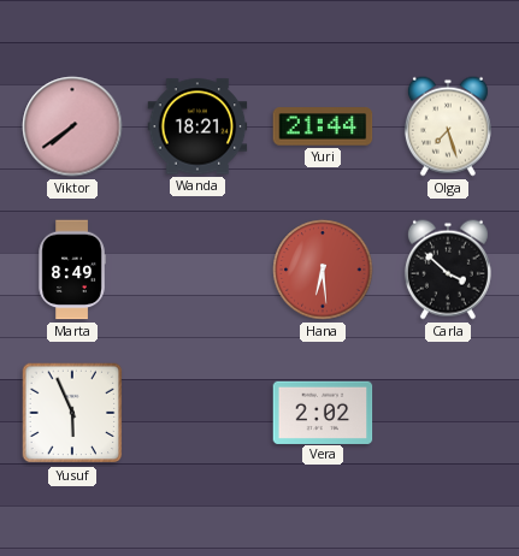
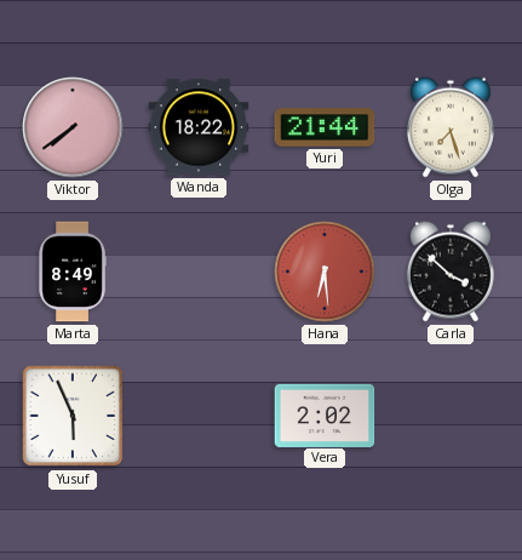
Wanda: 18:21 -> 18:22
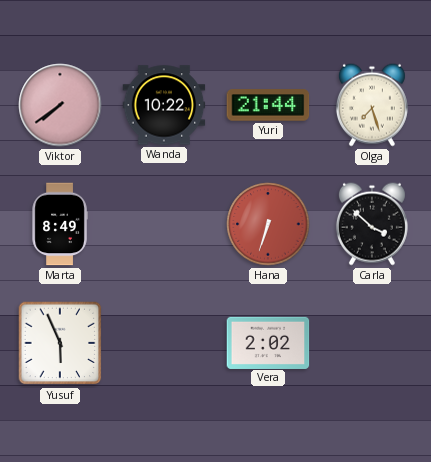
Wanda: 18:22 -> 10:22
Hana: 6:29 -> 6:33
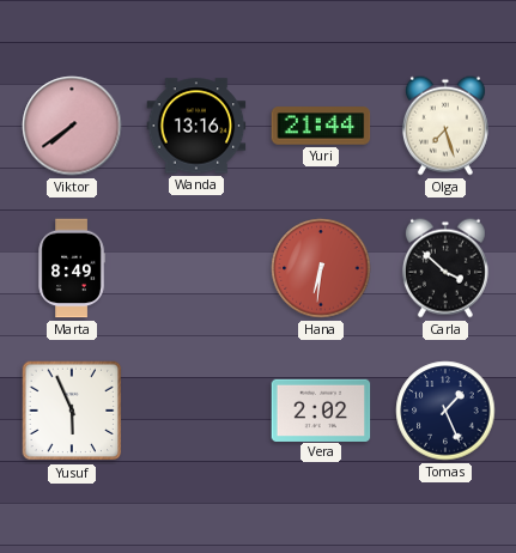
Wanda: 10:22 -> 13:16
Hana: 6:33 -> 6:31
Tomas: none -> 1:26
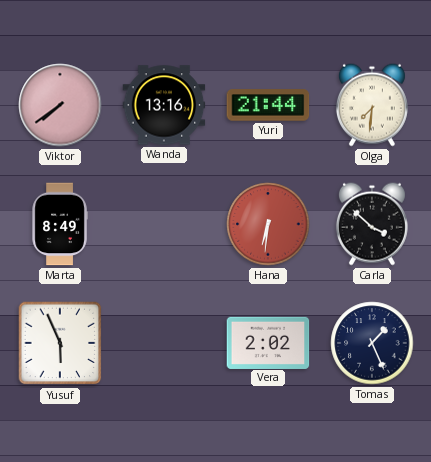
Olga: 7:27 -> 7:31
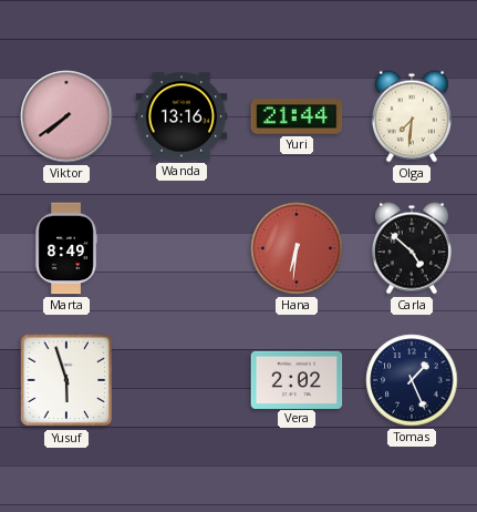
Carla: 3:52 -> 4:52
Yusuf: 5:56 -> 5:57
